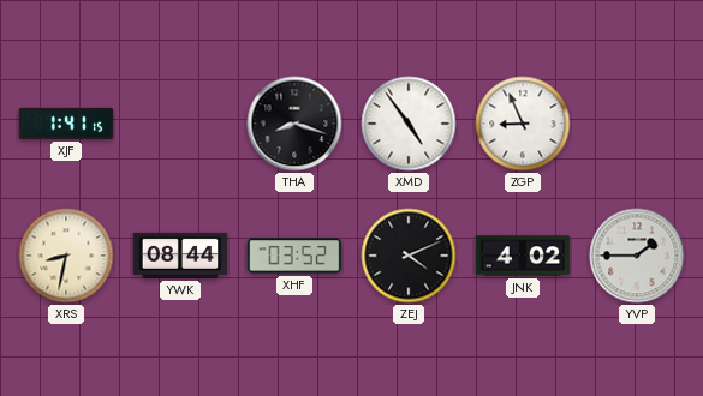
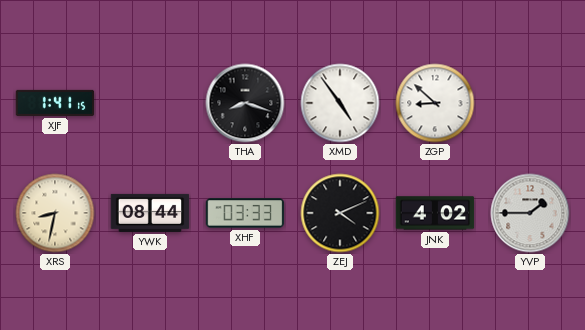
ZGP: 8:56 -> 8:52
XHF: 03:52 -> 03:33
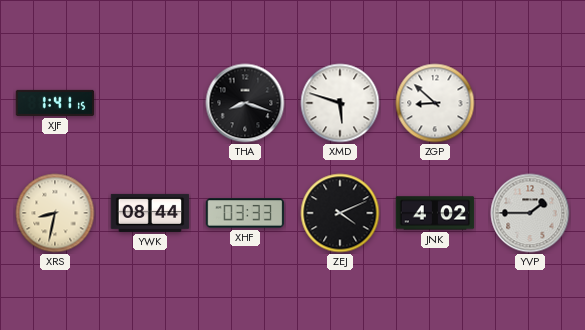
XMD: 4:54 -> 5:48
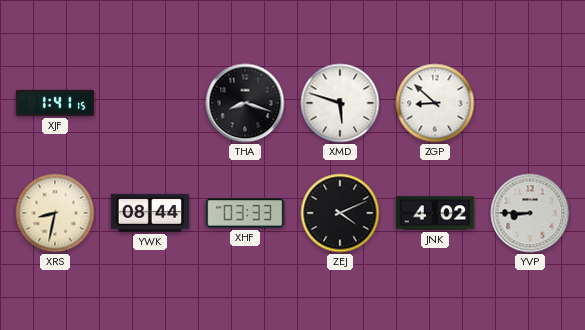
YVP: 1:45 -> 8:45
